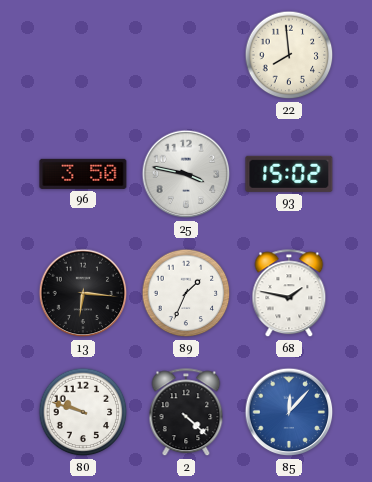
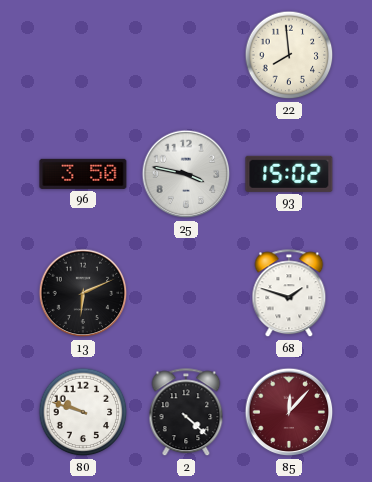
13: 6:16 -> 6:11
89: 1:34 -> none
68: 1:47 -> 1:48
85 dial: blue -> burgundy
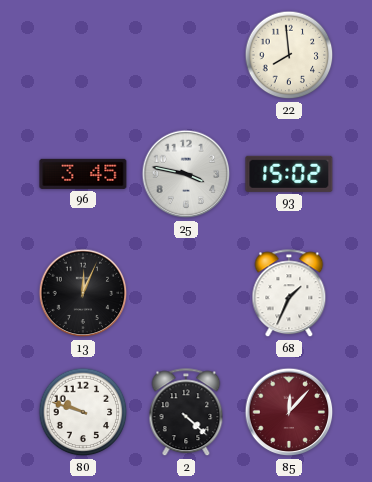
96: 3:50 -> 3:45
13: 6:11 -> 12:04
68: 1:48 -> 1:34
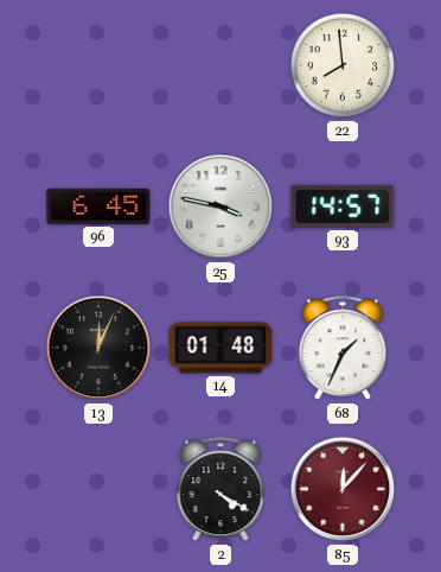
96: 3:45 -> 6:45
93: 15:02 -> 14:57
14: none -> 01:48
80: 9:48 -> none
2: 4:22 -> 4:20
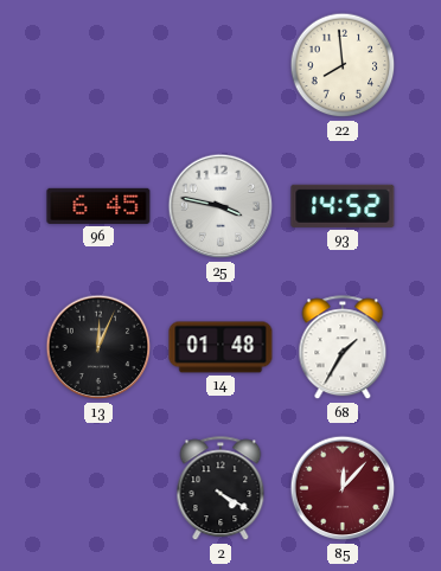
93: 14:57 -> 14:52
68: 1:34 -> 1:35
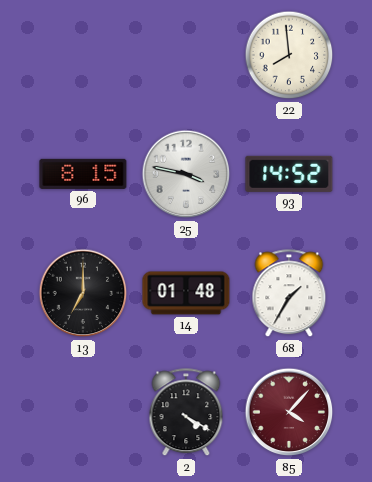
96: 6:45 -> 8:15
13: 12:04 -> 7:00
85: 12:07 -> 4:07
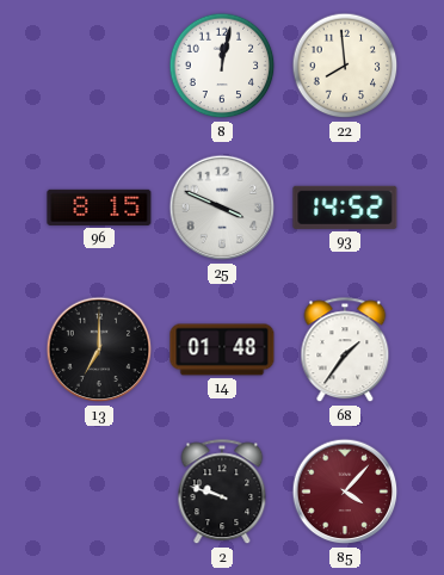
8: none -> 12:02
25: 3:47 -> 3:49
68: 1:35 -> 1:36
2: 4:20 -> 9:48
